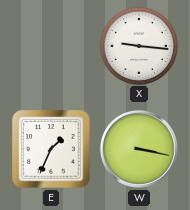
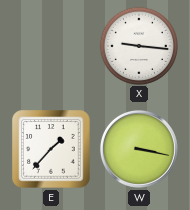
E: 1:34 -> 1:37
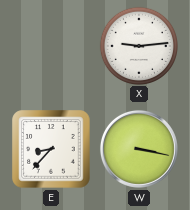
X: 9:16 -> 9:14
E: 1:37 -> 8:37
